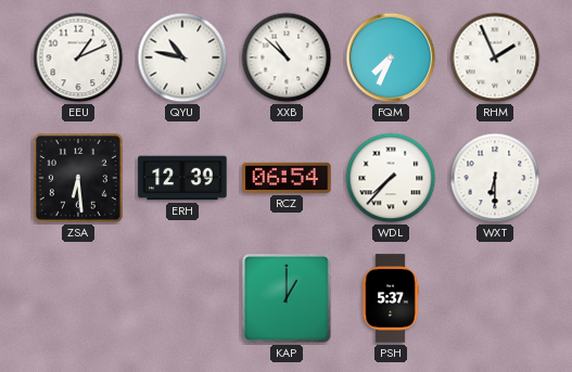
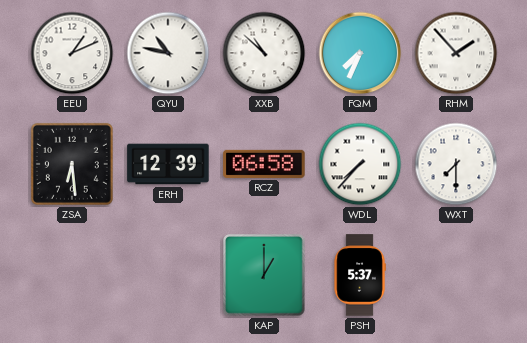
RHM: 1:56 -> 1:53
RCZ: 06:54 -> 06:58
WXT: 6:30 -> 7:30
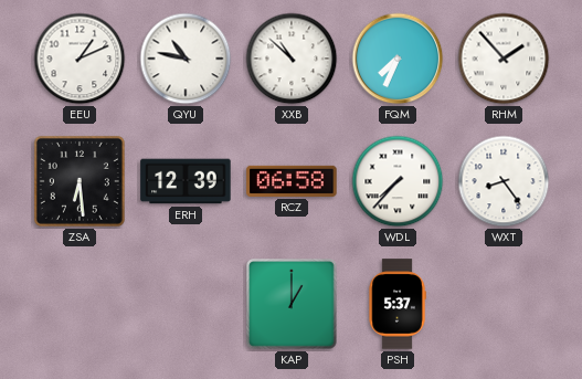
WXT: 7:30 -> 8:24
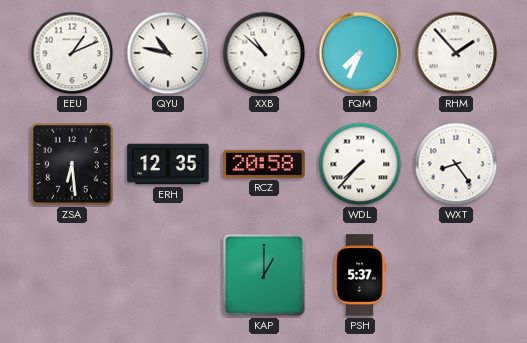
ERH: 12:39 -> 12:35
RCZ: 06:58 -> 20:58
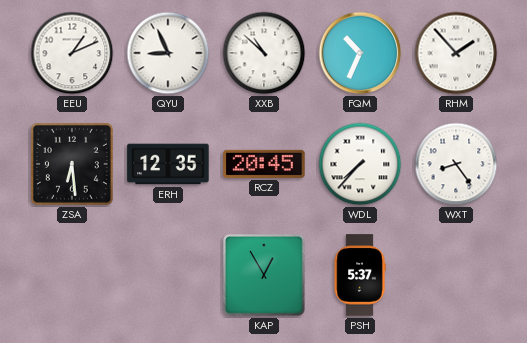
QYU: 10:47 -> 8:56
FQM: 7:34 -> 10:34
RCZ: 20:58 -> 20:45
KAP: 1:00 -> 12:55
